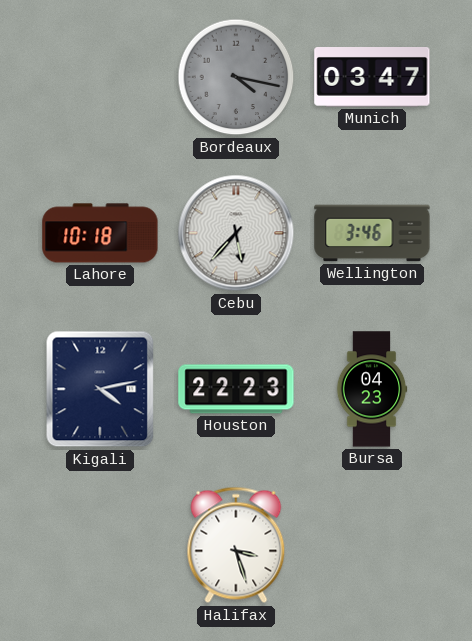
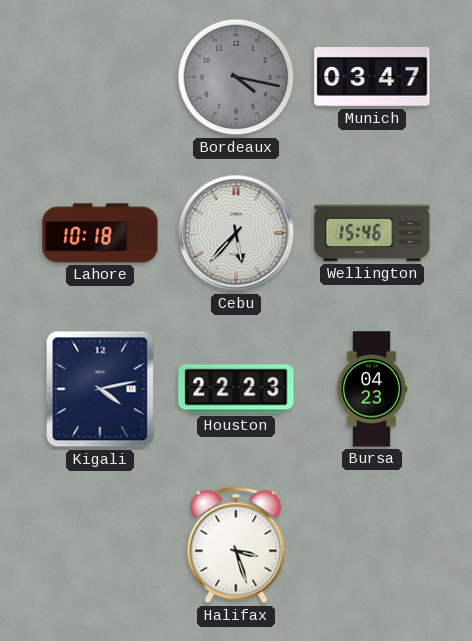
Wellington: 3:46 -> 15:46
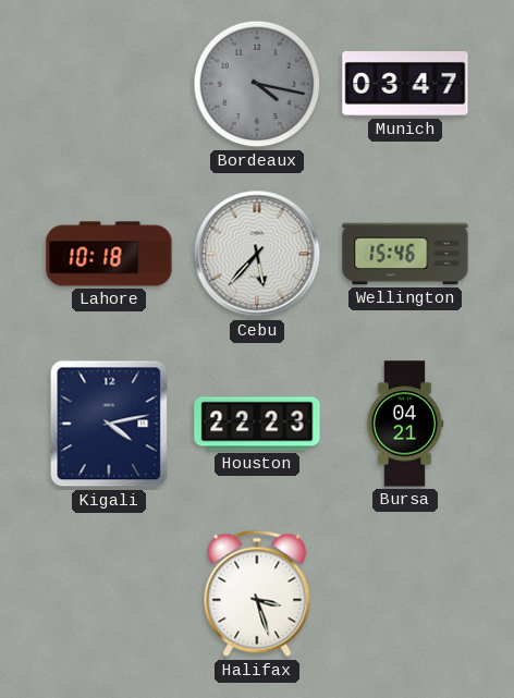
Bursa: 04:23 -> 04:21
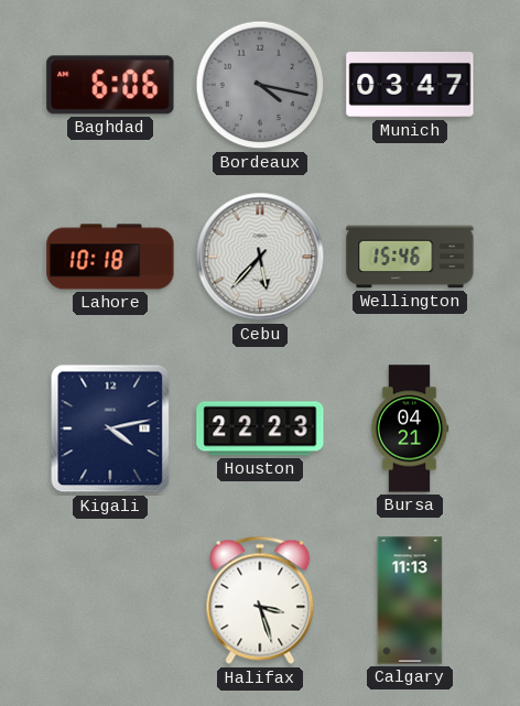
Baghdad: none -> 6:06
Calgary: none -> 11:13
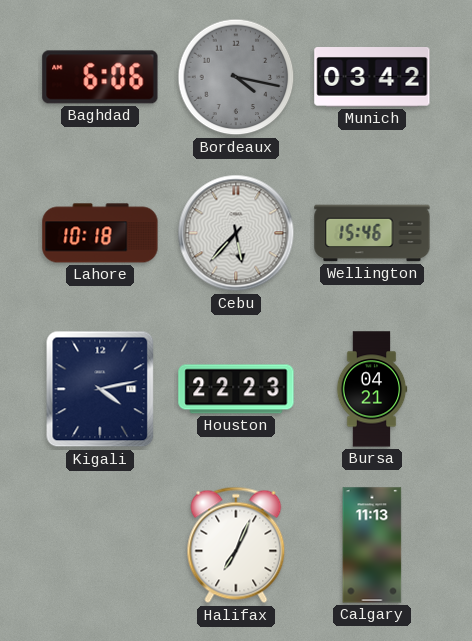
Munich: 03:47 -> 03:42
Halifax: 3:27 -> 7:04
